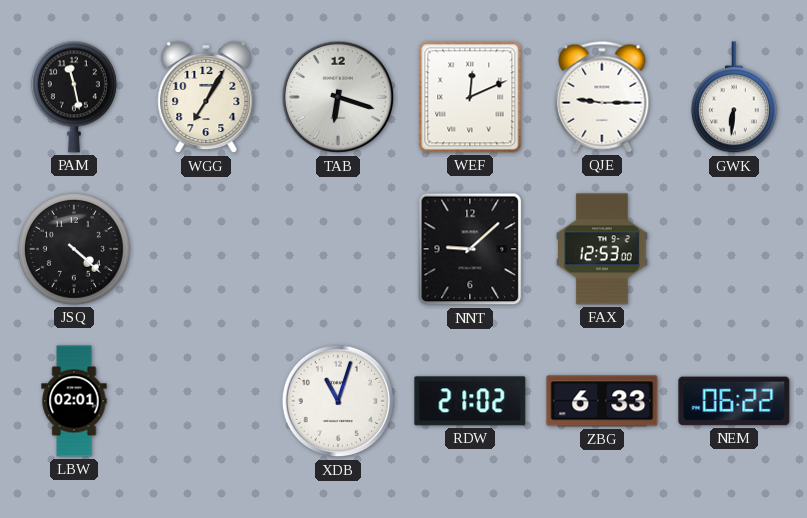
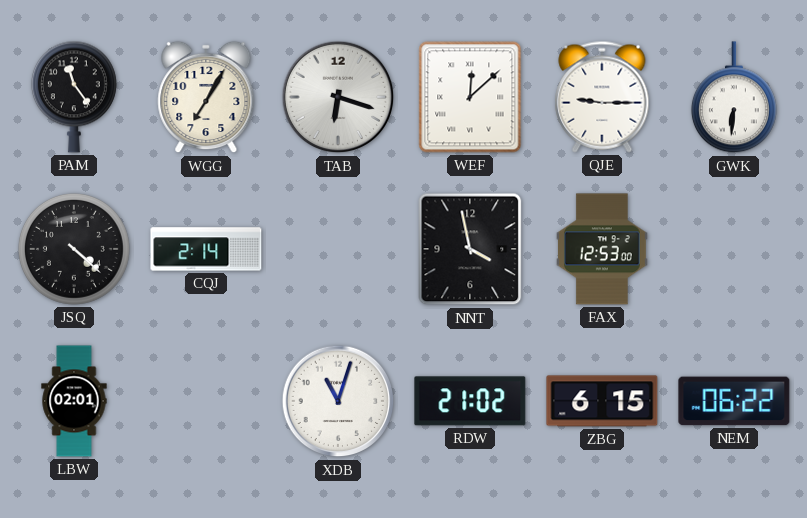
PAM: 11:28 -> 11:24
WEF: 12:11 -> 12:08
CQJ: none -> 2:14
NNT: 9:08 -> 3:58
ZBG: 6:33 -> 6:15
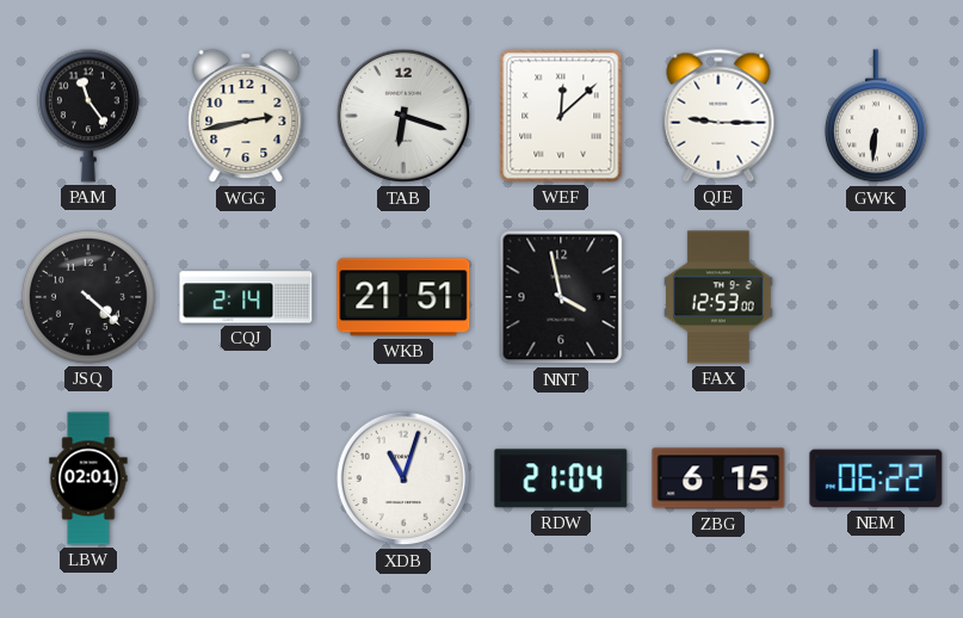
WGG: 7:05 -> 2:43
WKB: none -> 21:51
RDW: 21:02 -> 21:04
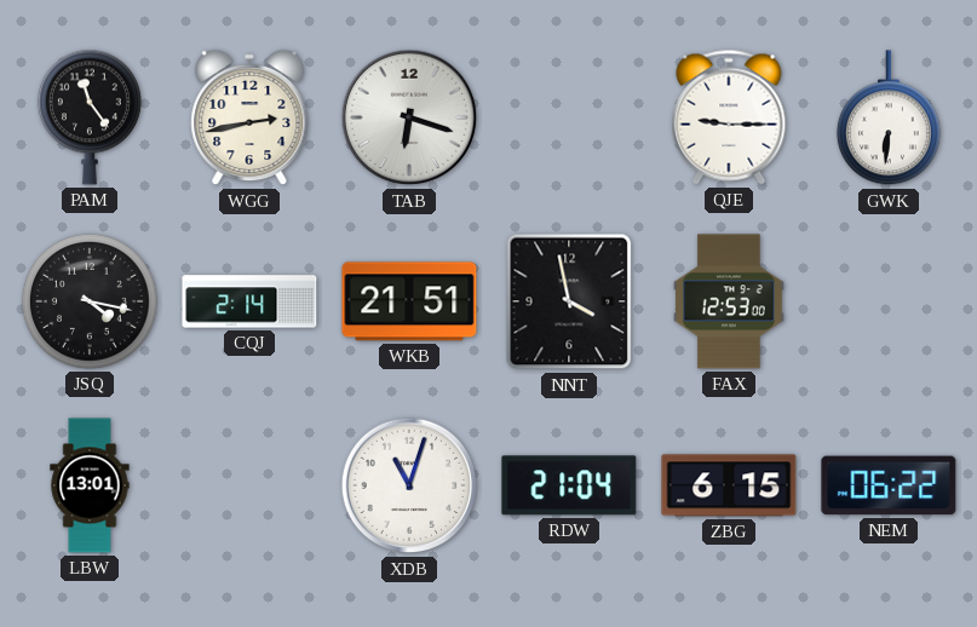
WEF: 12:08 -> none
JSQ: 4:22 -> 4:17
LBW: 02:01 -> 13:01
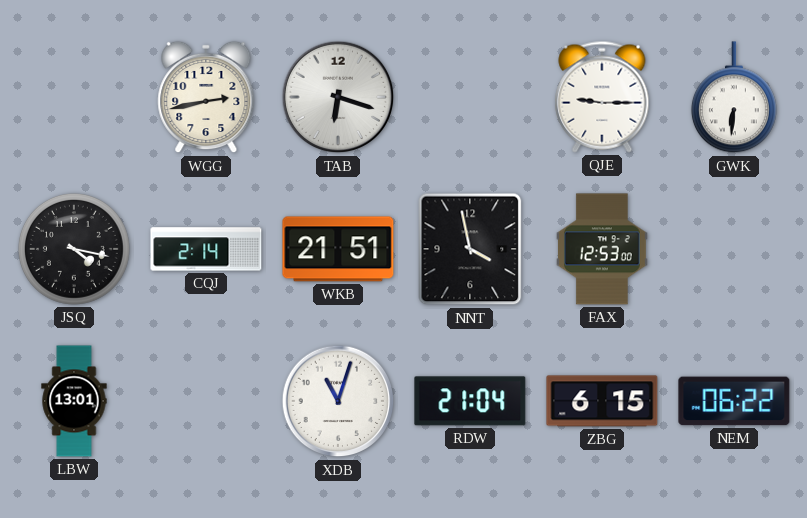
PAM: 11:24 -> none
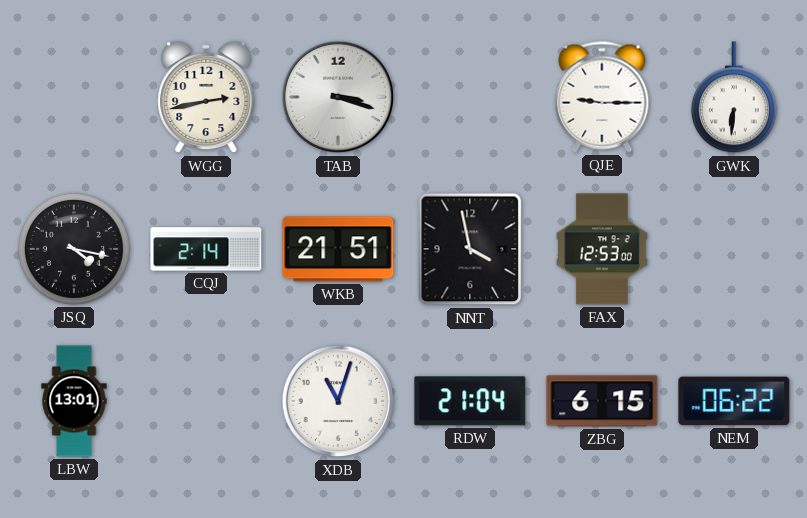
TAB: 6:18 -> 3:18
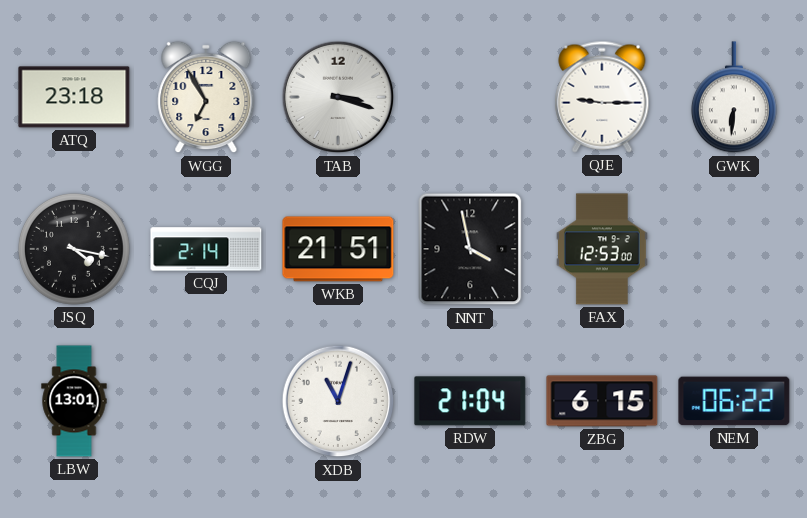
ATQ: none -> 23:18
WGG: 2:43 -> 6:55
